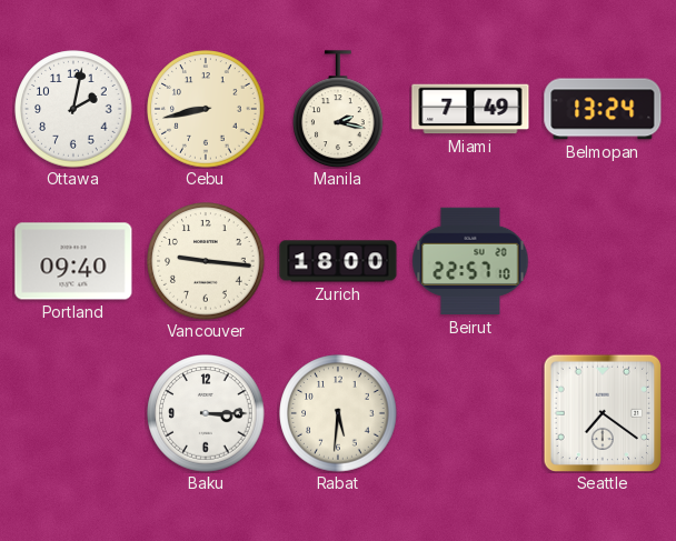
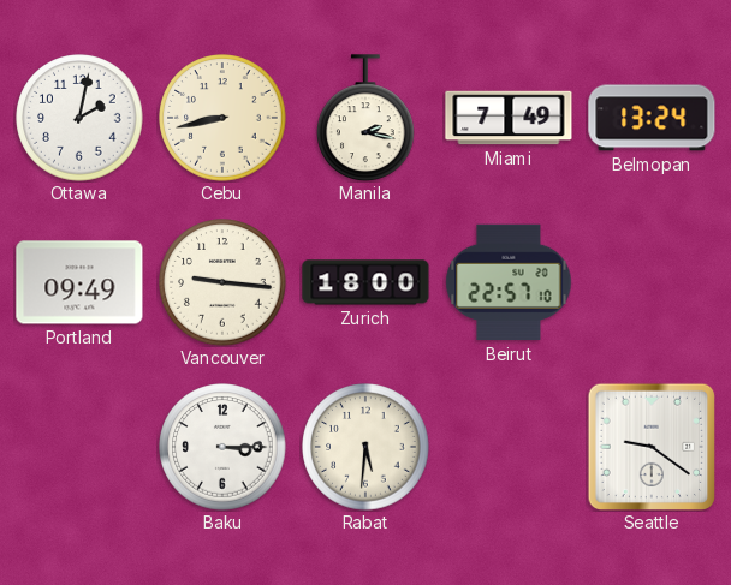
Portland: 09:40 -> 09:49
Seattle: 7:21 -> 9:21
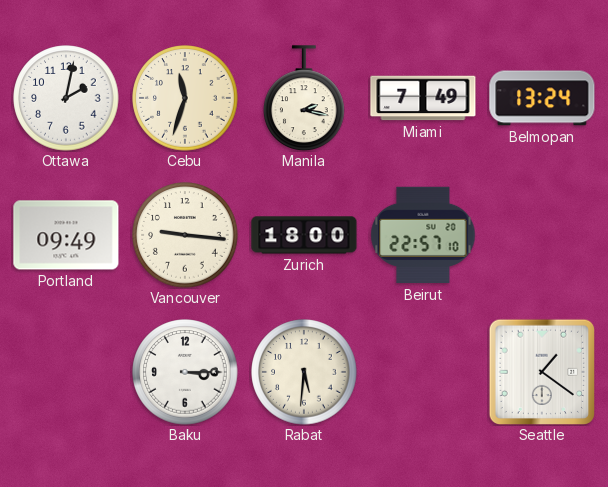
Cebu: 8:43 -> 11:33
Seattle: 9:21 -> 1:21
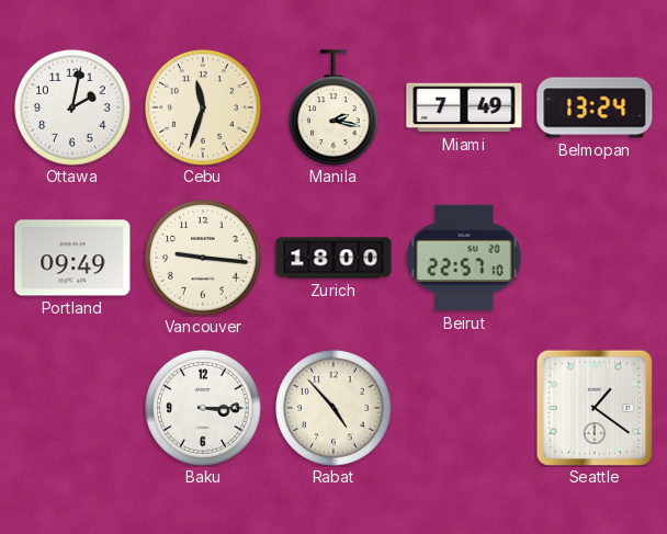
Rabat: 5:31 -> 4:53
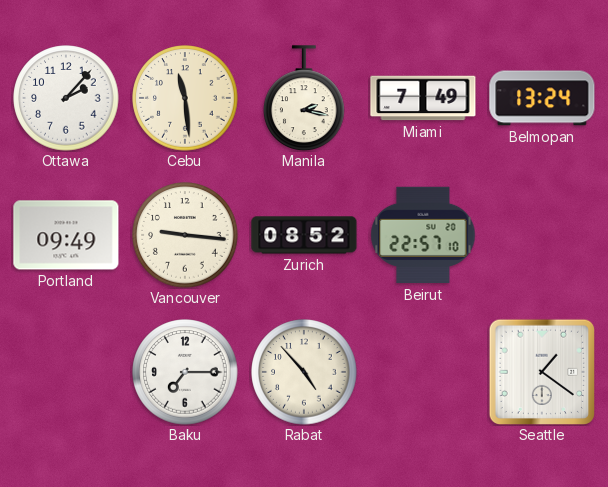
Ottawa: 2:02 -> 2:07
Cebu: 11:33 -> 11:29
Zurich: 18:00 -> 08:52
Baku: 3:15 -> 7:15
